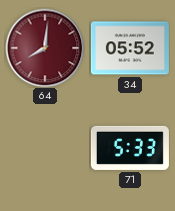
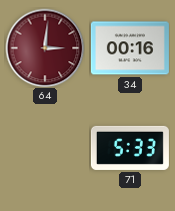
64: 8:01 -> 3:01
34: 05:52 -> 00:16
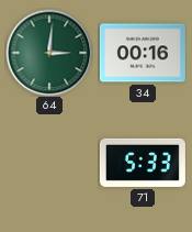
64 dial: burgundy -> green
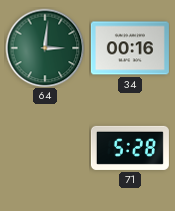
71: 5:33 -> 5:28
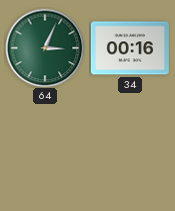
64: 3:01 -> 3:04
71: 5:28 -> none
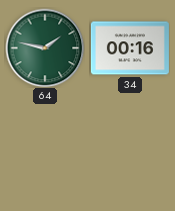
64: 3:04 -> 1:47
